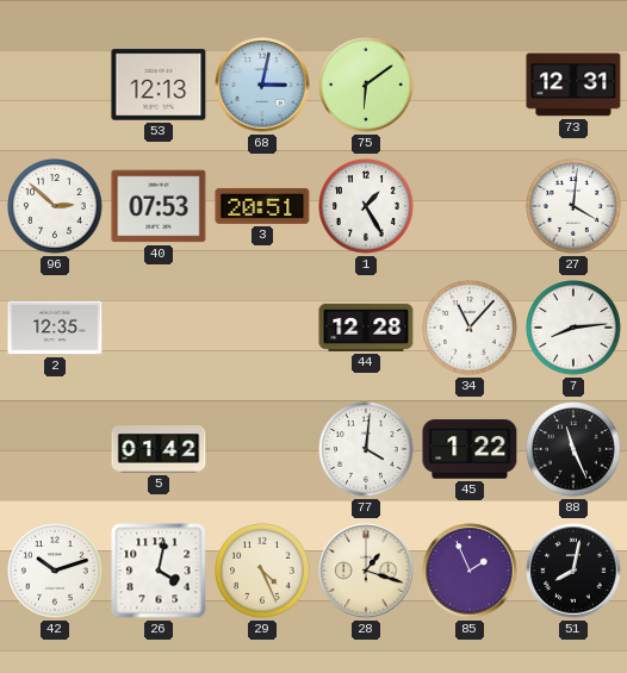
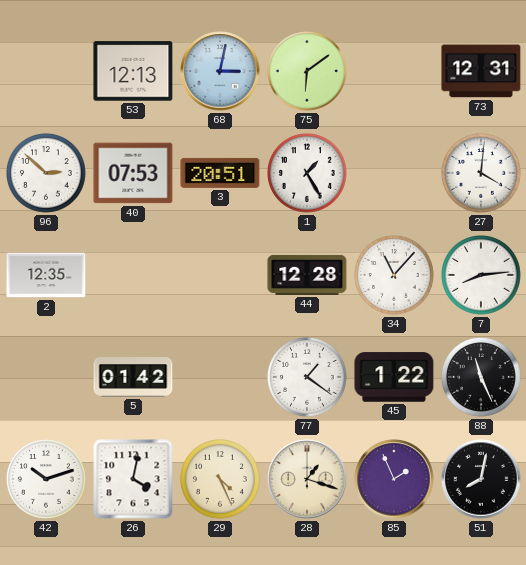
77: 4:01 -> 1:21
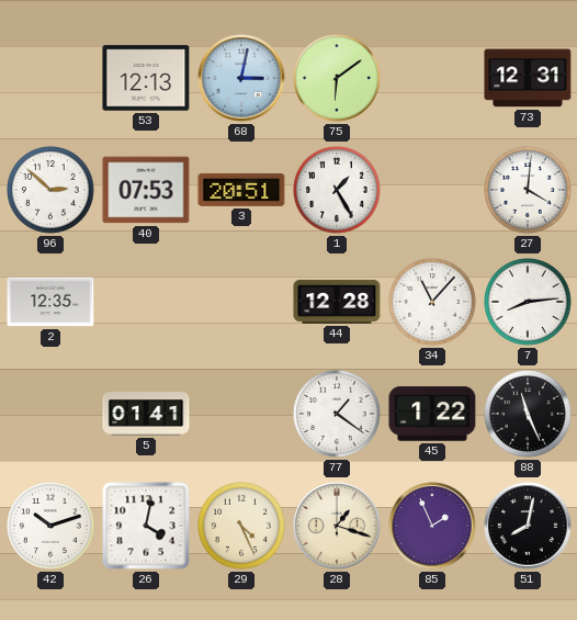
5: 01:42 -> 01:41
